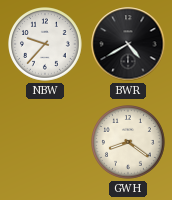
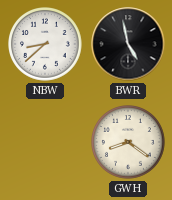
NBW: 9:37 -> 8:38
BWR: 4:40 -> 4:58
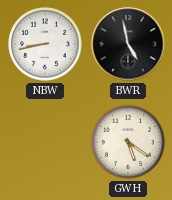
NBW: 8:38 -> 8:43
GWH: 8:21 -> 5:21
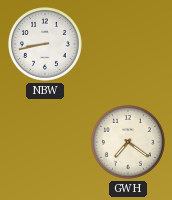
BWR: 4:58 -> none
GWH: 5:21 -> 7:21
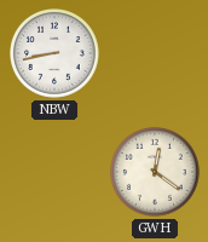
GWH: 7:21 -> 12:21
